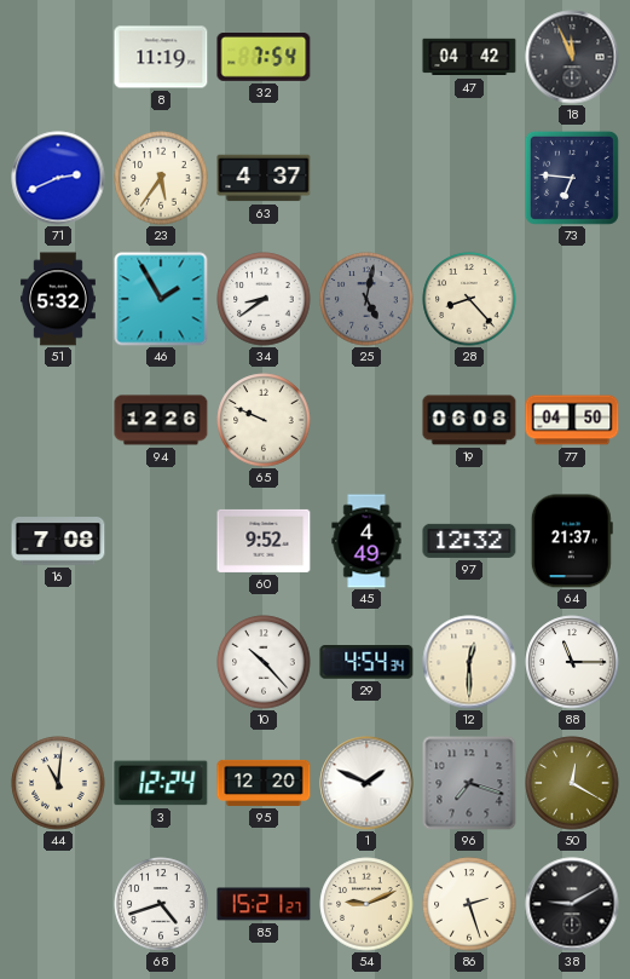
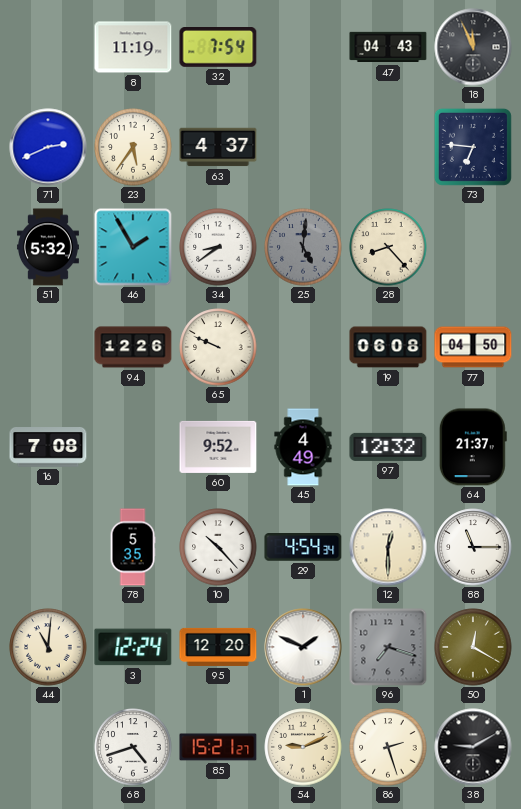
47: 04:42 -> 04:43
25: 5:02 -> 5:01
78: none -> 5:35
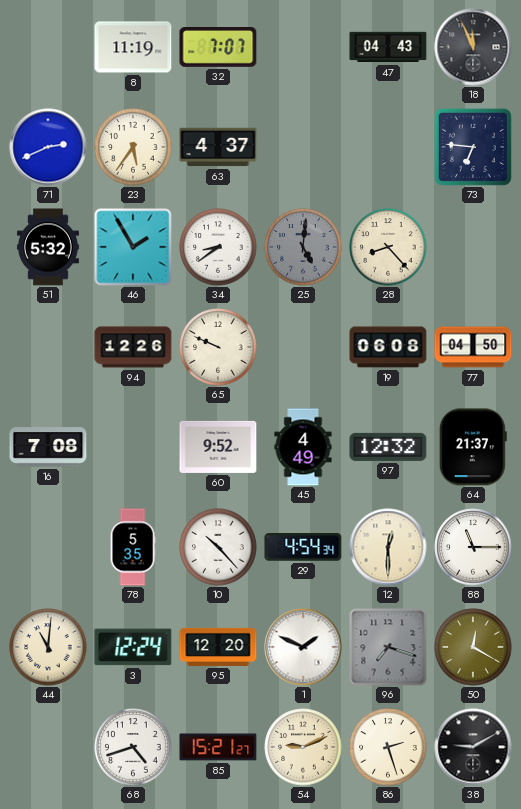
32: 7:54 -> 7:07
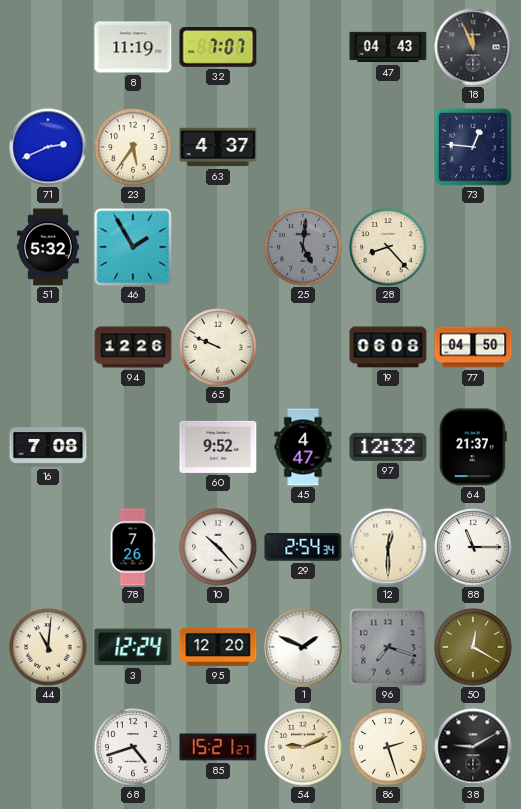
73: 6:46 -> 12:46
34: 8:39 -> none
45: 4:49 -> 4:47
78: 5:35 -> 7:26
29: 4:54 -> 2:54
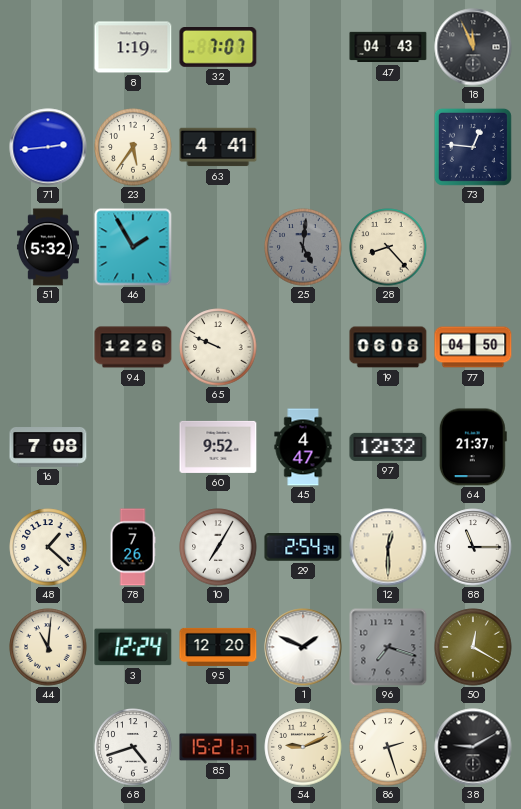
8: 11:19 -> 1:19
71: 2:41 -> 2:44
63: 4:37 -> 4:41
48: none -> 1:22
10: 10:23 -> 7:05
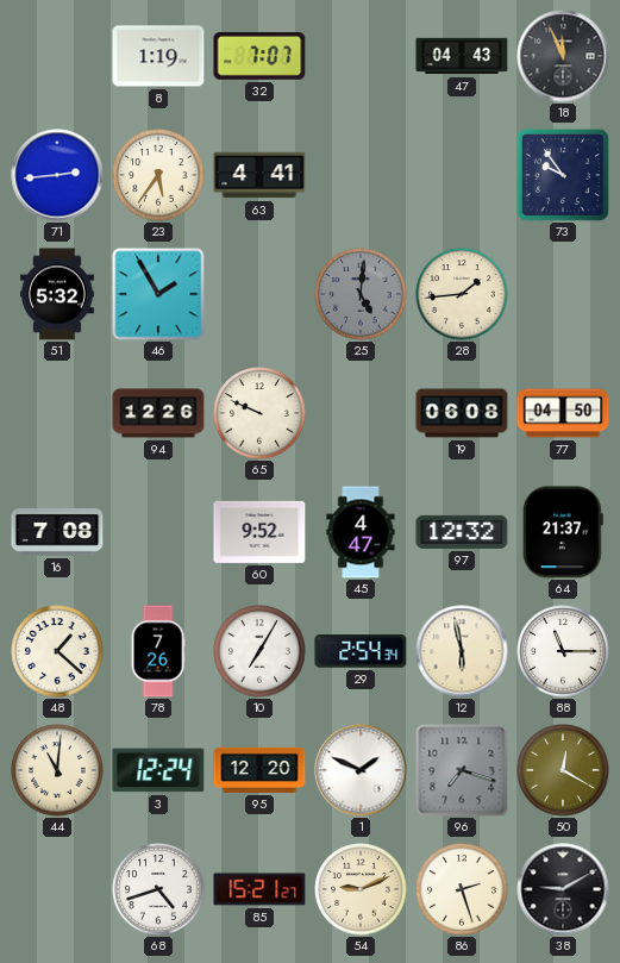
73: 12:46 -> 9:54
28: 8:23 -> 1:44
12: 12:30 -> 5:58
